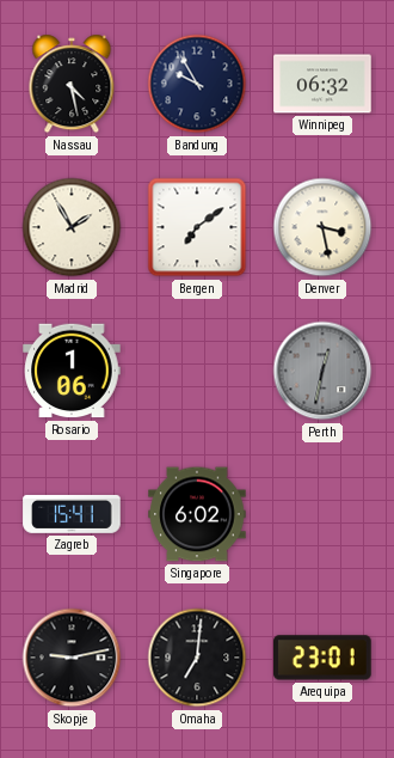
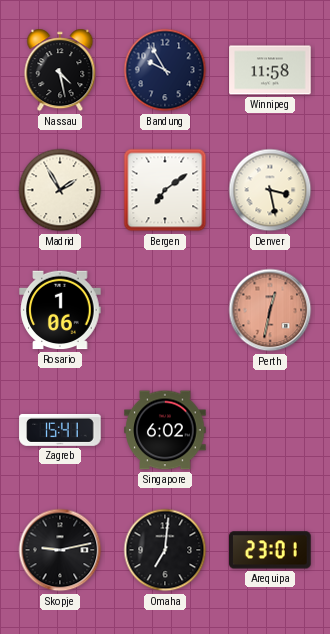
Winnipeg: 06:32 -> 11:58
Perth dial: grey -> salmon
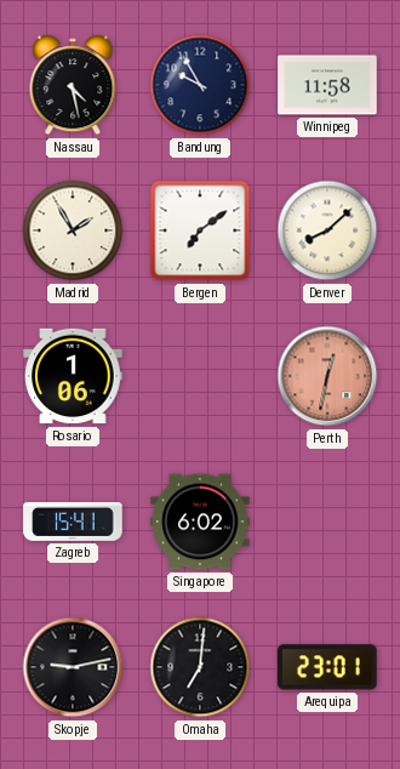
Denver: 3:28 -> 8:08
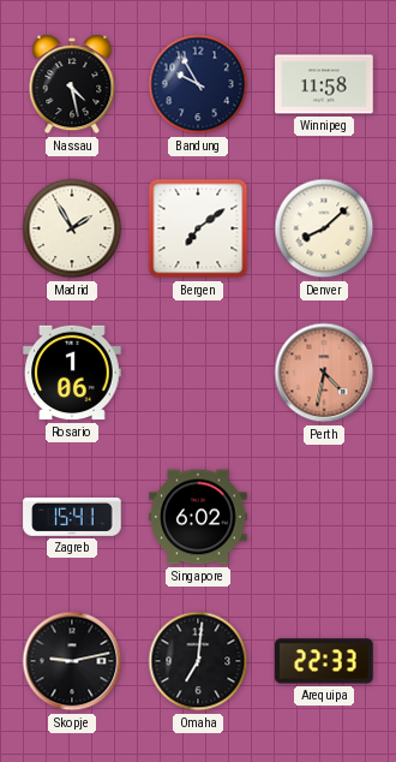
Perth: 12:32 -> 4:32
Arequipa: 23:01 -> 22:33
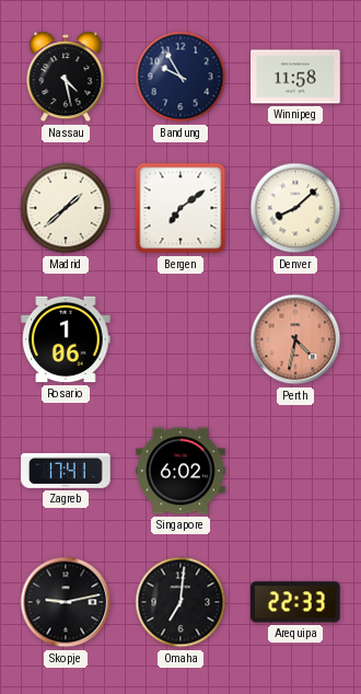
Madrid: 1:55 -> 1:38
Zagreb: 15:41 -> 17:41
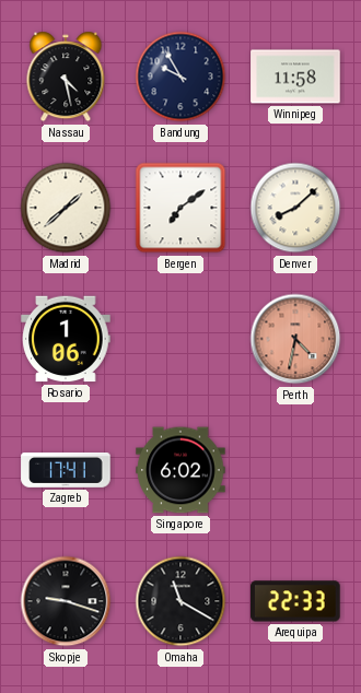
Skopje: 9:13 -> 9:18
Omaha: 7:01 -> 11:20
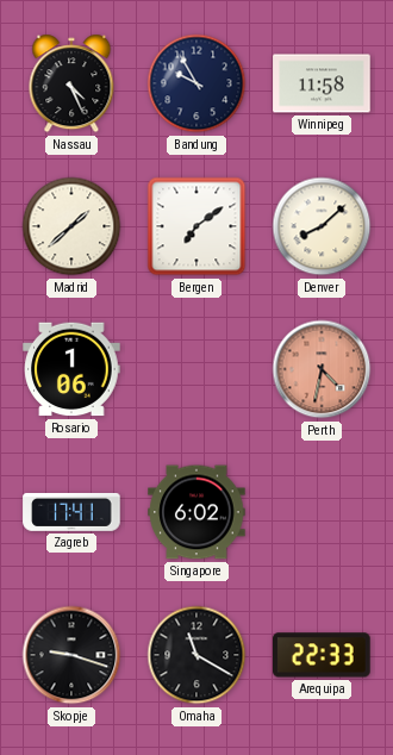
Nassau: 4:28 -> 4:26
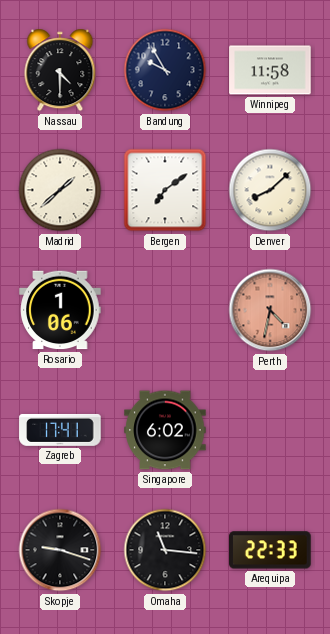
Nassau: 4:26 -> 4:30
Omaha: 11:20 -> 11:16
